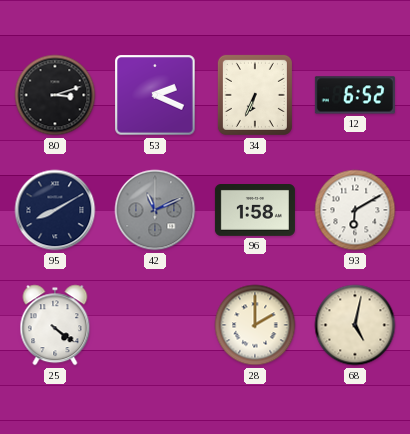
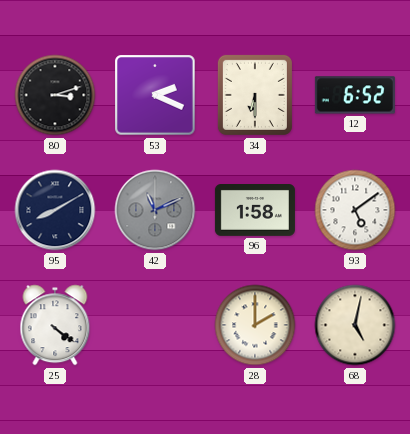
34: 6:34 -> 6:30
93: 6:10 -> 5:09
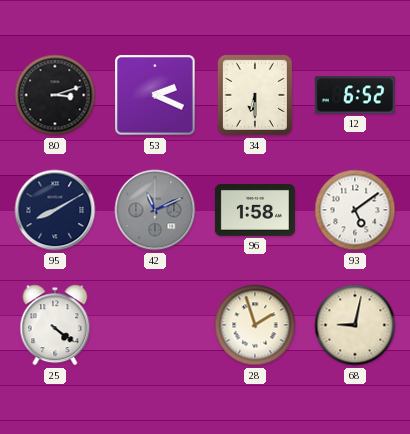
28: 2:00 -> 1:57
68: 5:02 -> 9:02
